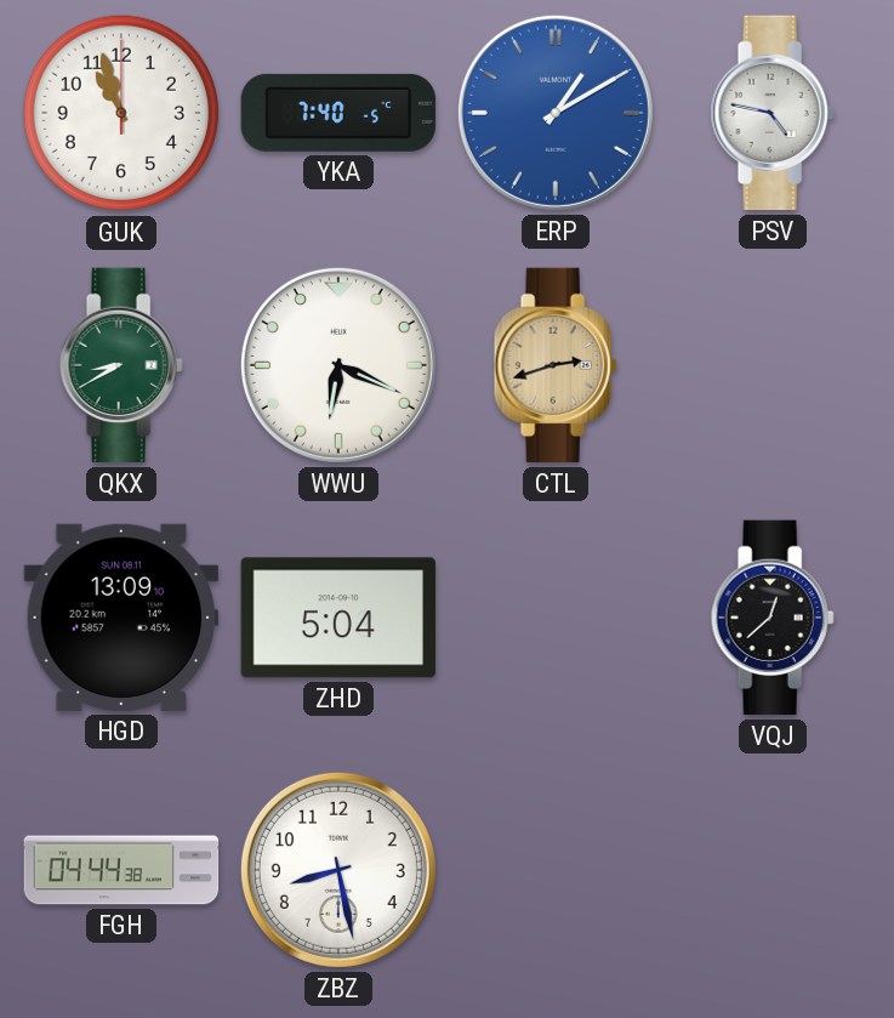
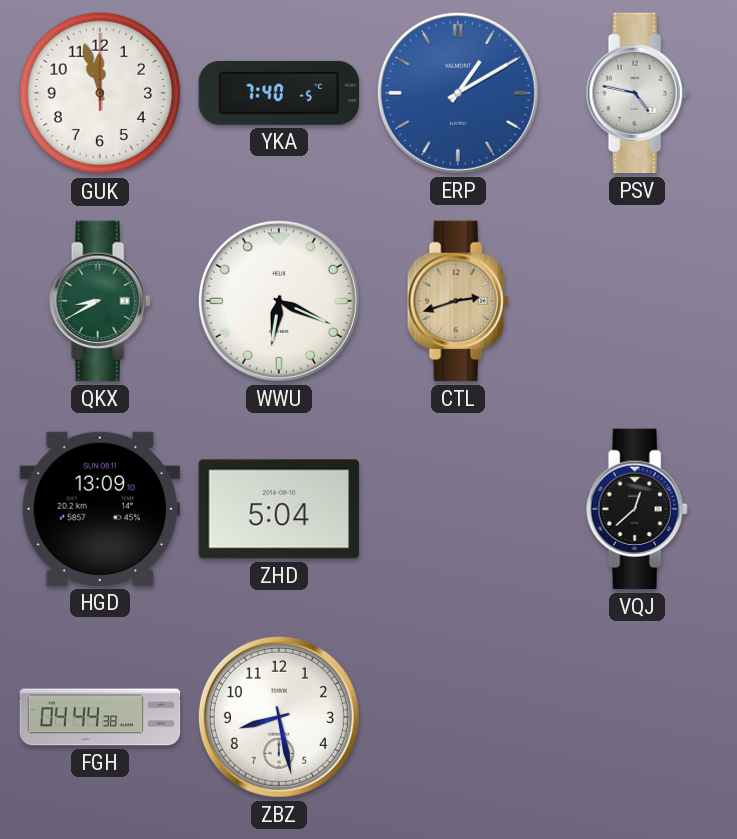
GUK: 10:57 -> 11:57
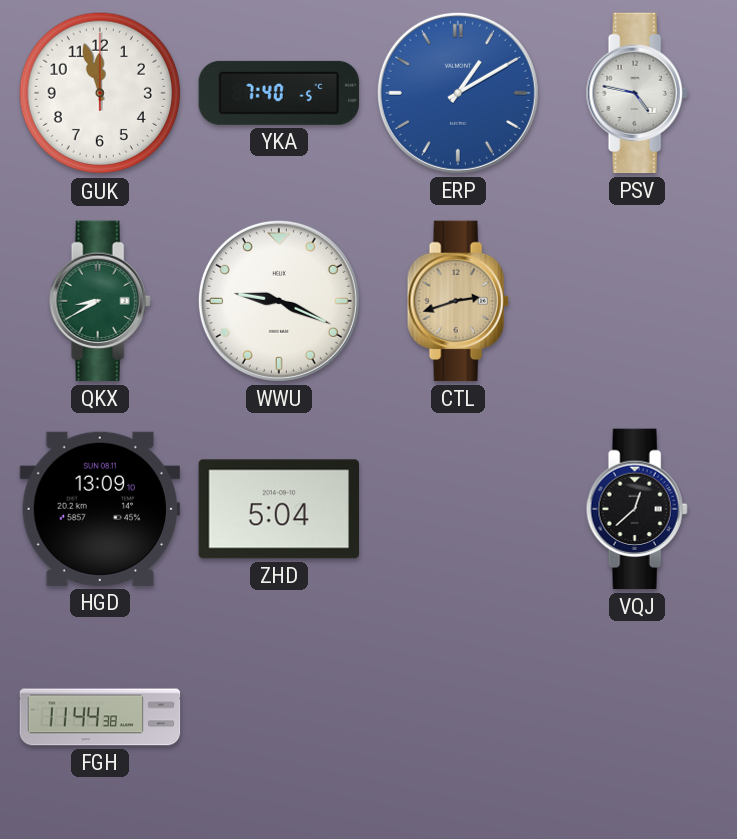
WWU: 6:19 -> 9:19
FGH: 04:44 -> 11:44
ZBZ: 8:28 -> none
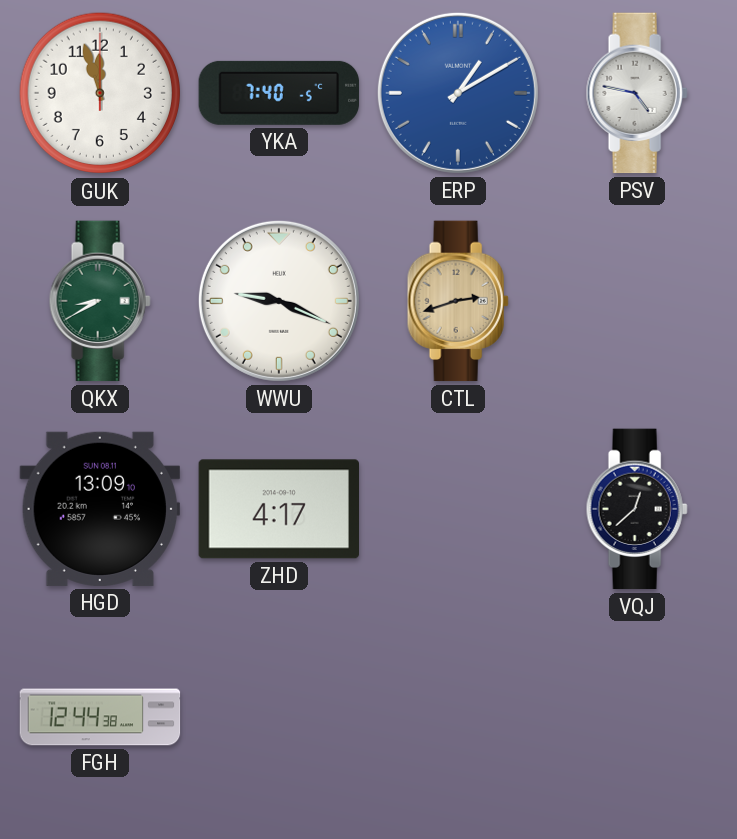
ZHD: 5:04 -> 4:17
FGH: 11:44 -> 12:44
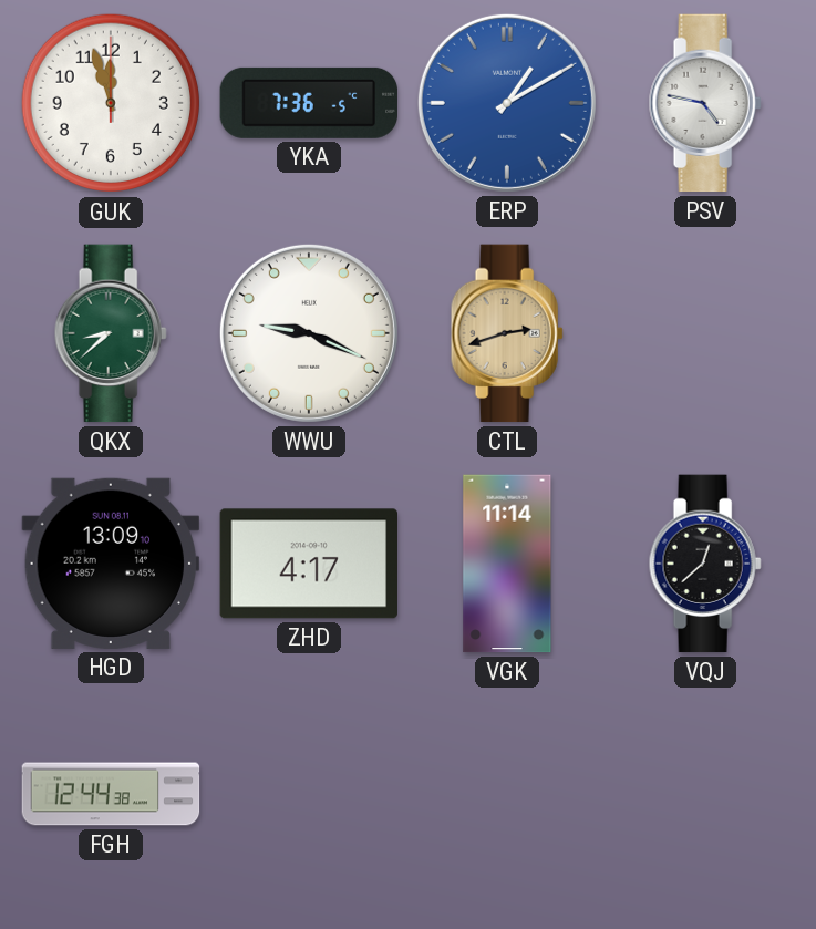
YKA: 7:40 -> 7:36
QKX: 8:40 -> 8:38
VGK: none -> 11:14
